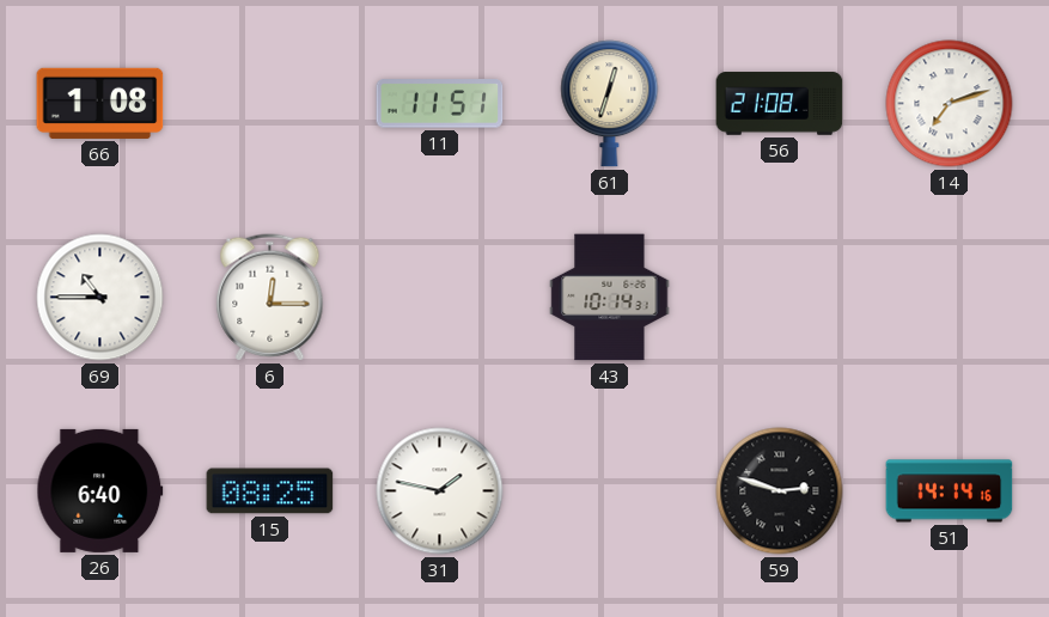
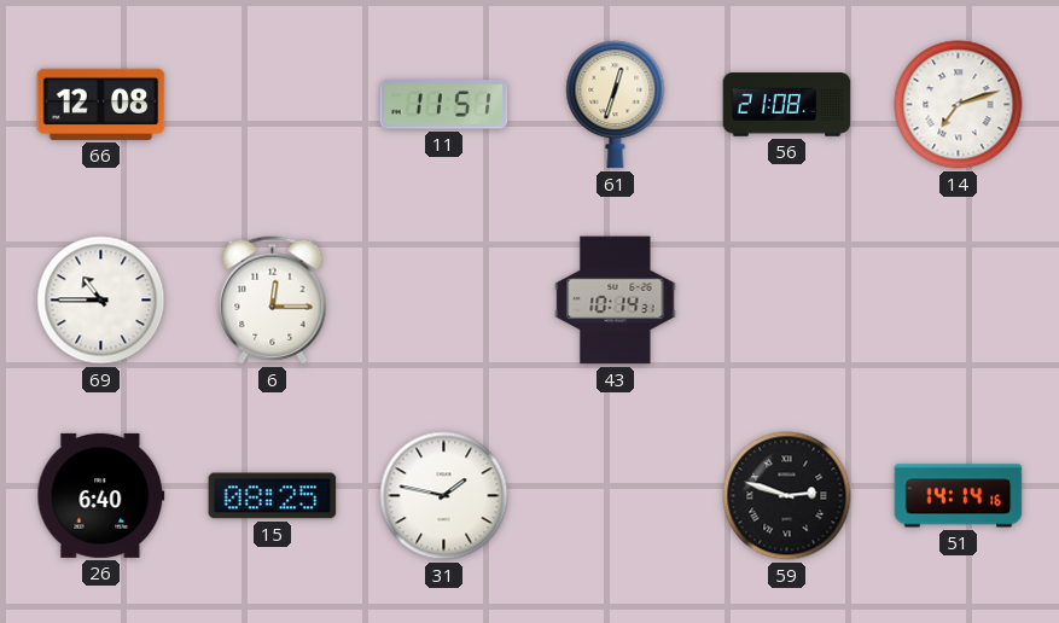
66: 1:08 -> 12:08
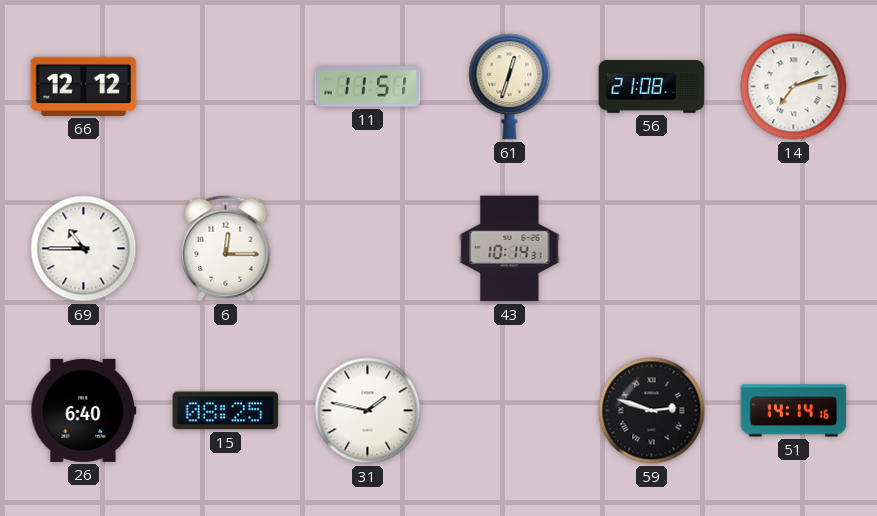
66: 12:08 -> 12:12
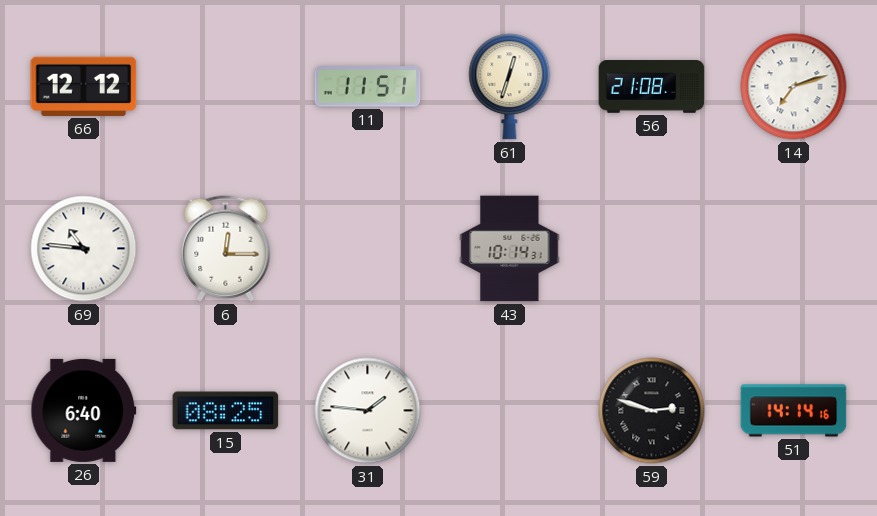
69: 10:45 -> 10:46
31: 1:47 -> 1:46
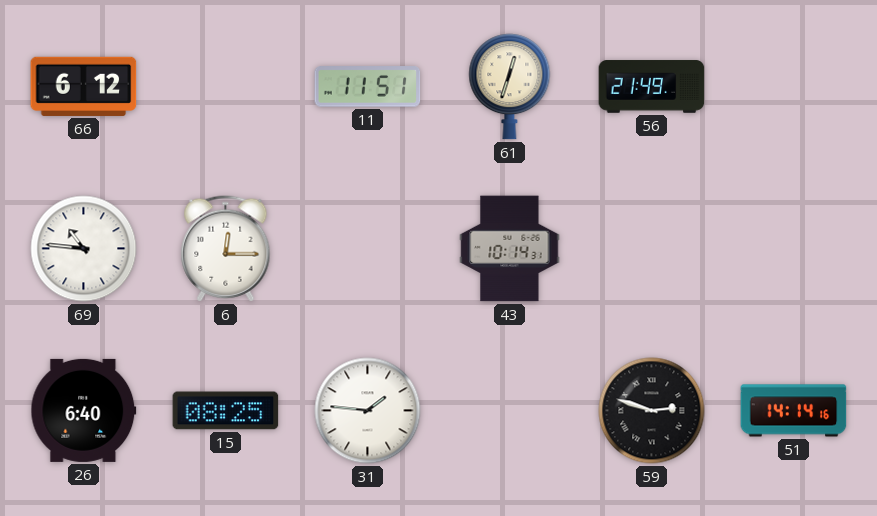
66: 12:12 -> 6:12
56: 21:08 -> 21:49
14: 7:12 -> none
